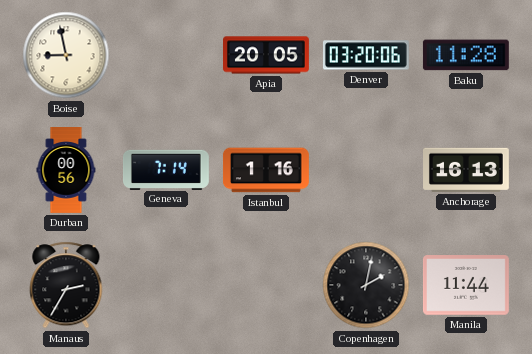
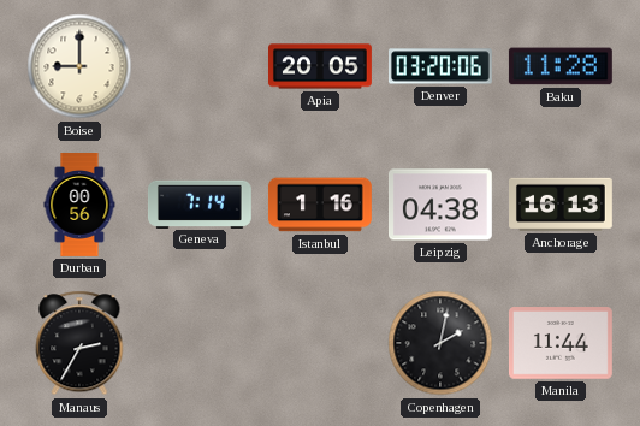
Boise: 8:58 -> 9:00
Leipzig: none -> 04:38
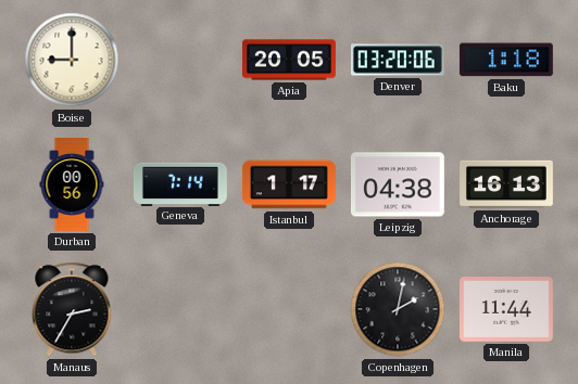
Baku: 11:28 -> 1:18
Istanbul: 1:16 -> 1:17
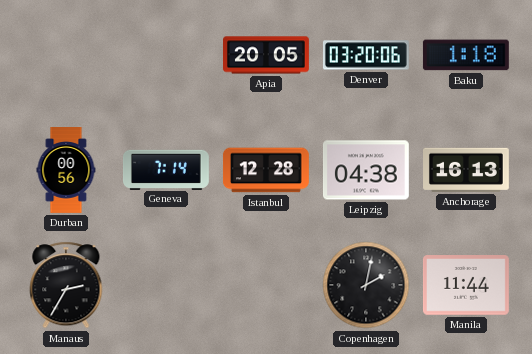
Boise: 9:00 -> none
Istanbul: 1:17 -> 12:28
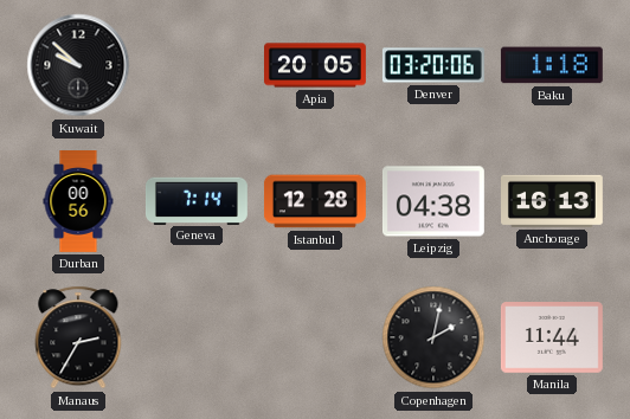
Kuwait: none -> 9:52
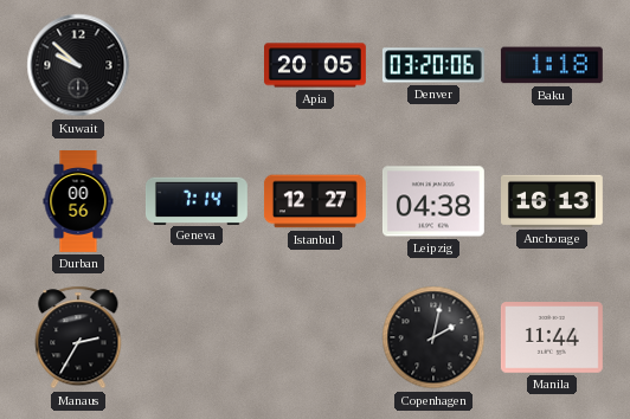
Istanbul: 12:28 -> 12:27
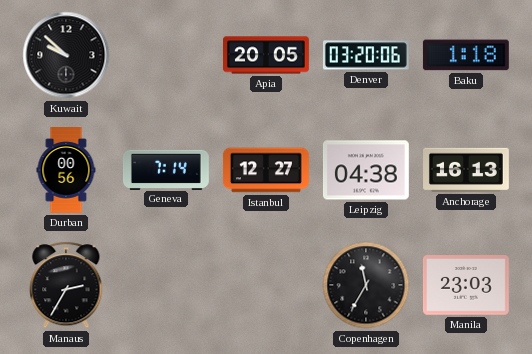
Copenhagen: 2:02 -> 11:35
Manila: 11:44 -> 23:03
